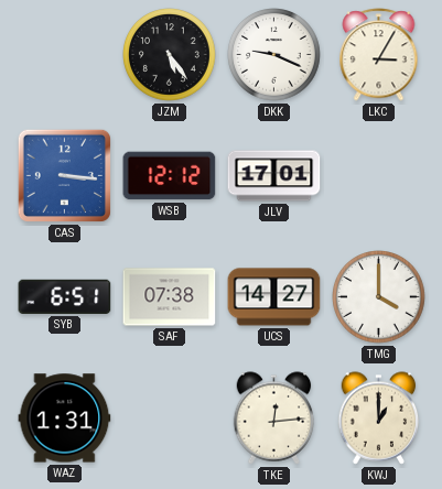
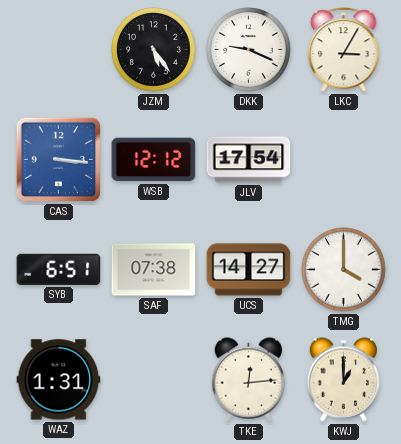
JLV: 17:01 -> 17:54
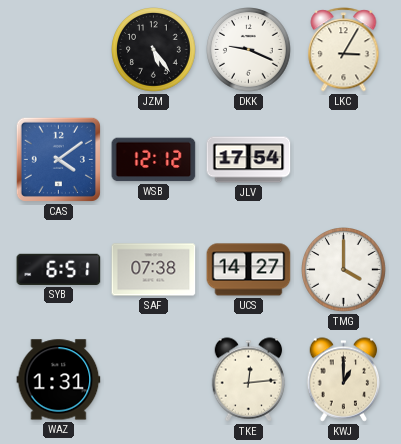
CAS: 3:16 -> 4:09
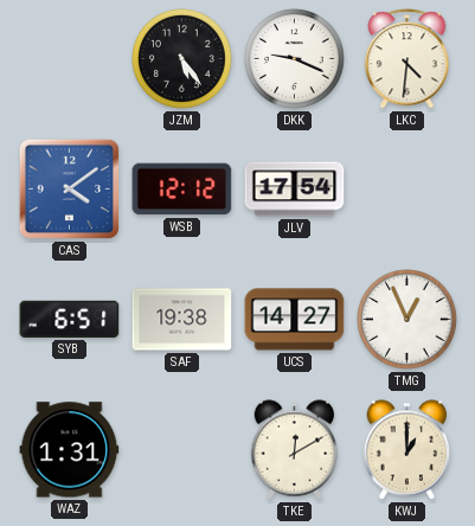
LKC: 3:05 -> 4:31
SAF: 07:38 -> 19:38
TMG: 4:00 -> 12:56
TKE: 12:14 -> 12:10
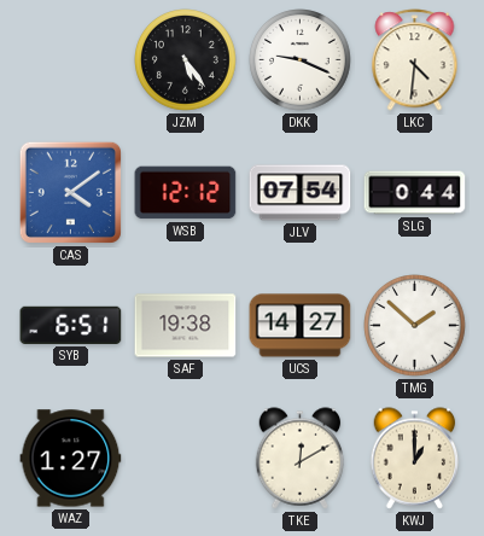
JLV: 17:54 -> 07:54
SLG: none -> 0:44
TMG: 12:56 -> 1:52
WAZ: 1:31 -> 1:27
